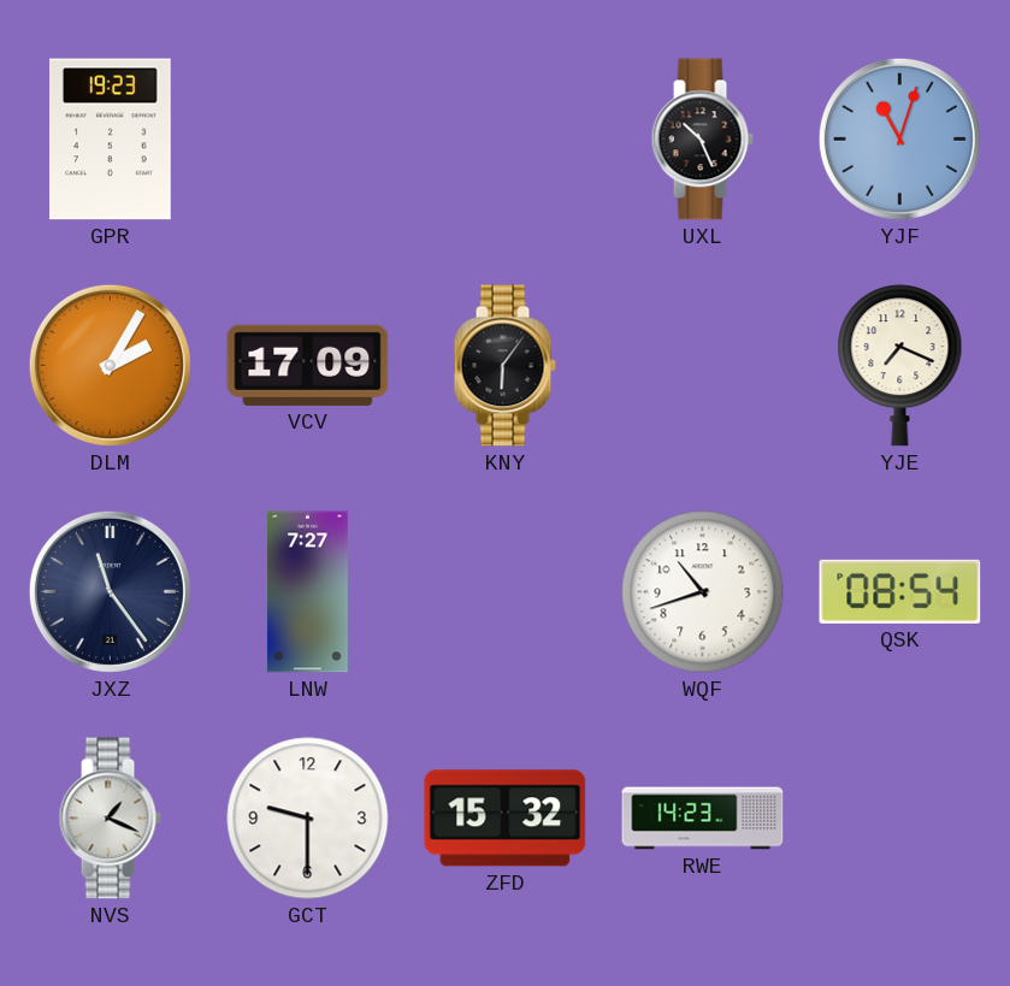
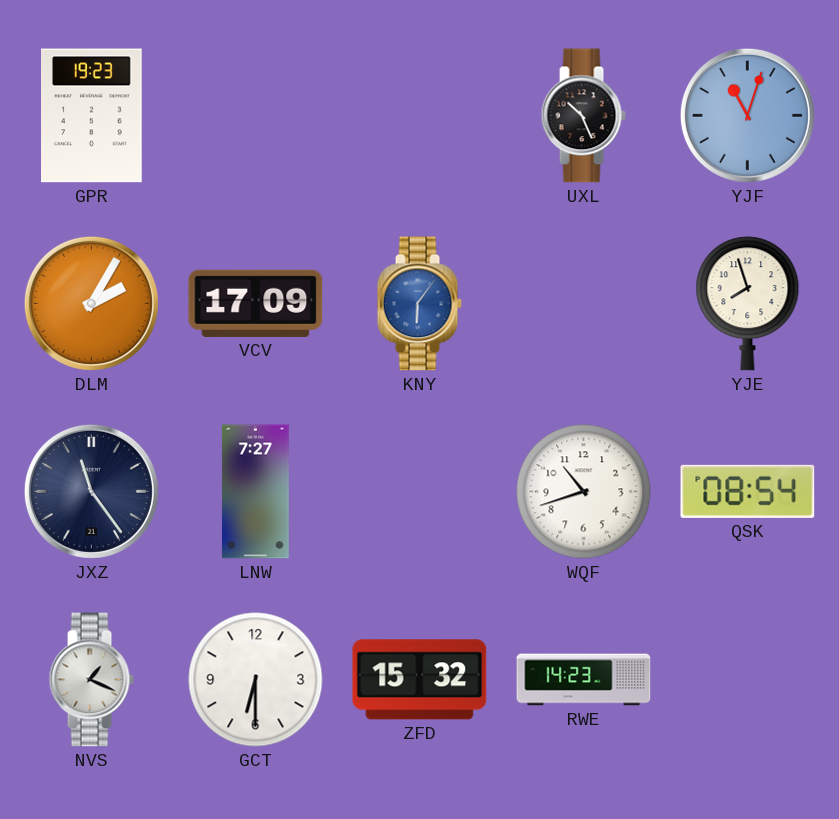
KNY dial: black -> blue
YJE: 7:19 -> 7:57
GCT: 9:30 -> 6:30
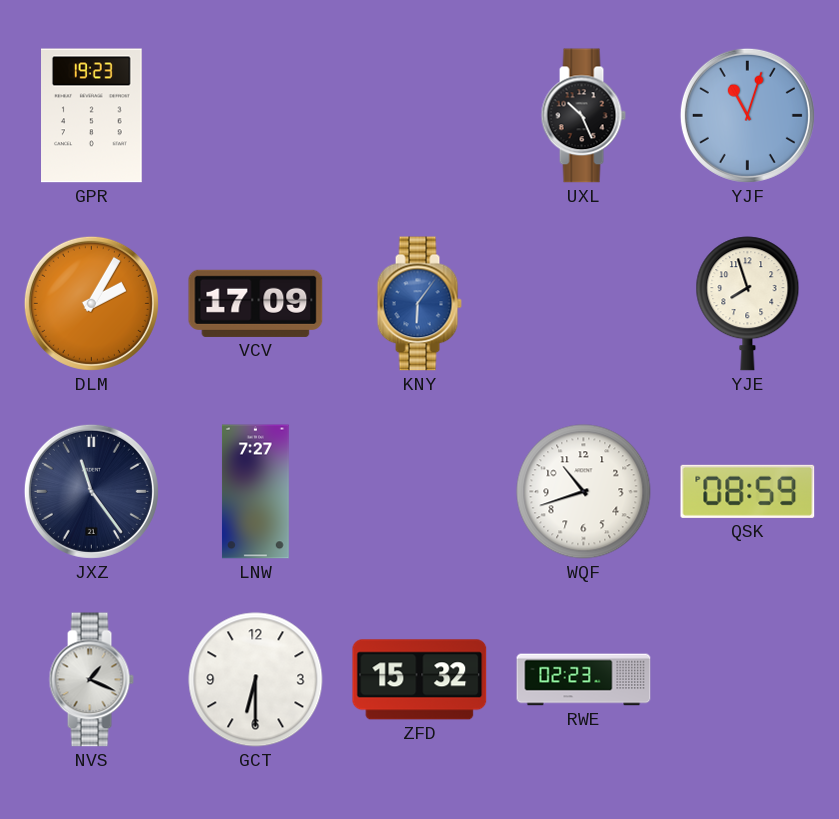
QSK: 08:54 -> 08:59
RWE: 14:23 -> 02:23
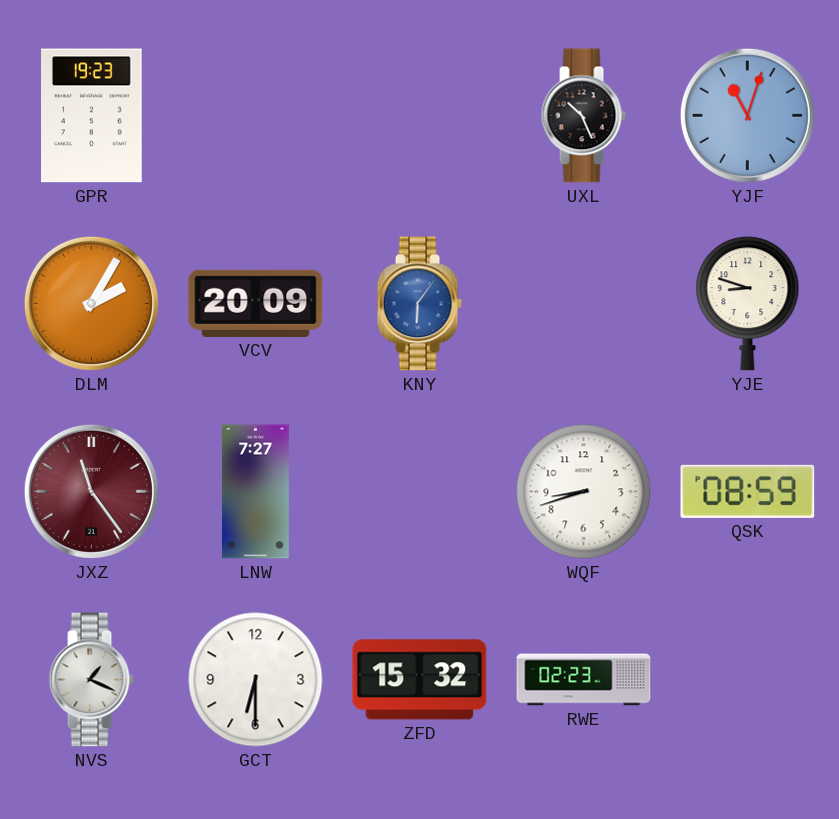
VCV: 17:09 -> 20:09
YJE: 7:57 -> 8:48
JXZ dial: navy -> burgundy
WQF: 10:42 -> 8:42
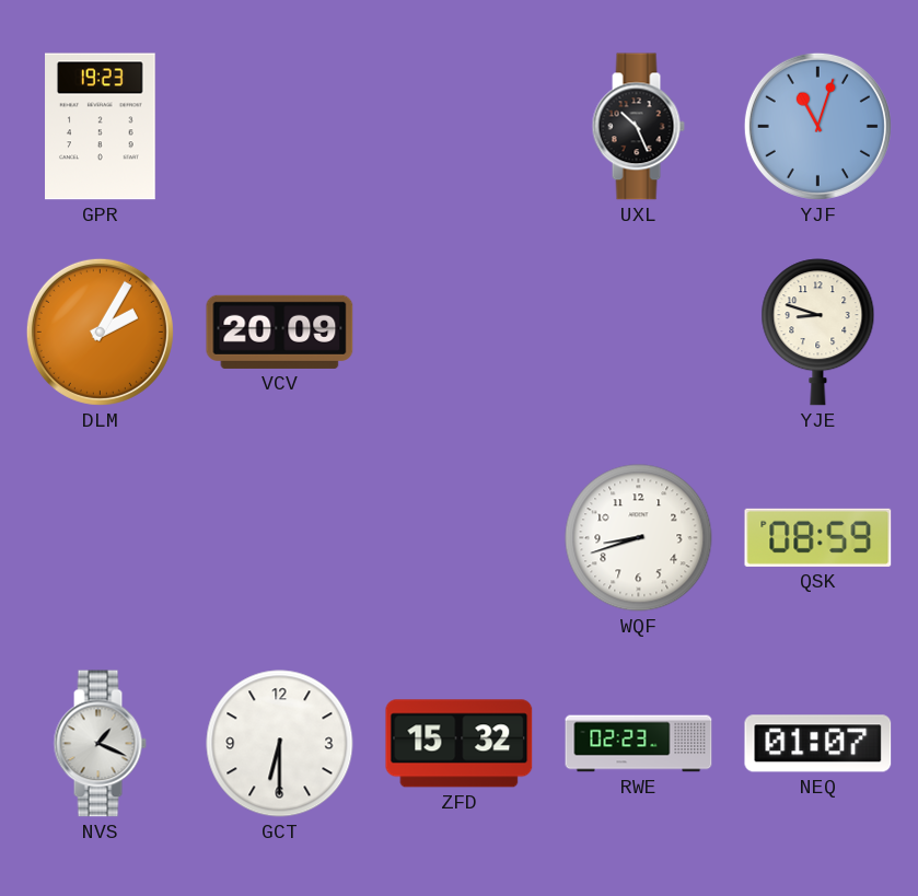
KNY: 6:06 -> none
JXZ: 11:24 -> none
LNW: 7:27 -> none
NEQ: none -> 01:07
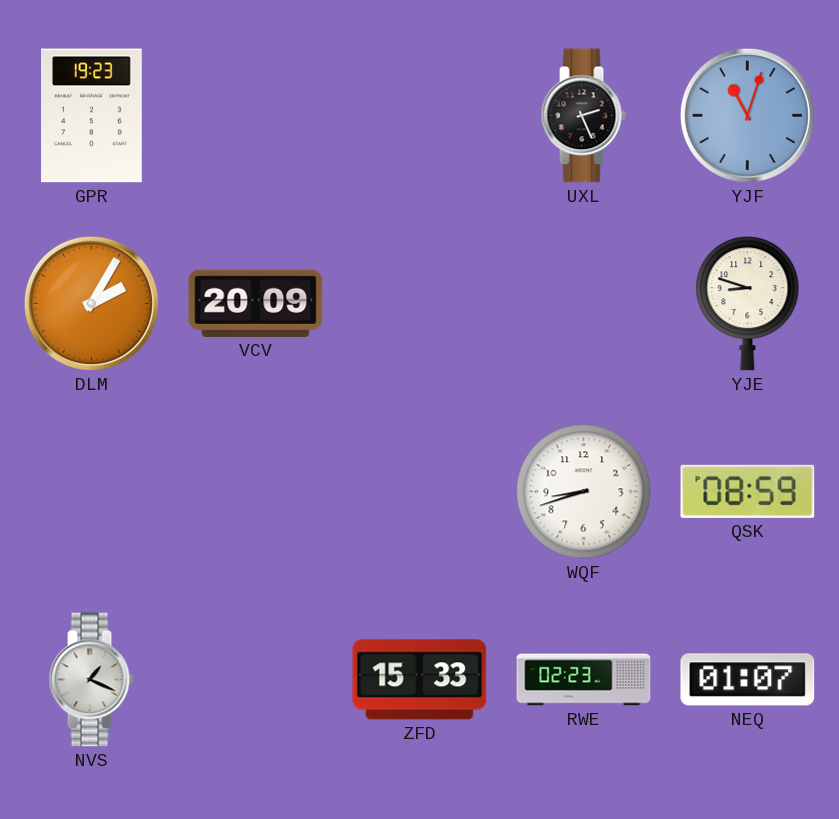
UXL: 10:26 -> 2:26
GCT: 6:30 -> none
ZFD: 15:32 -> 15:33
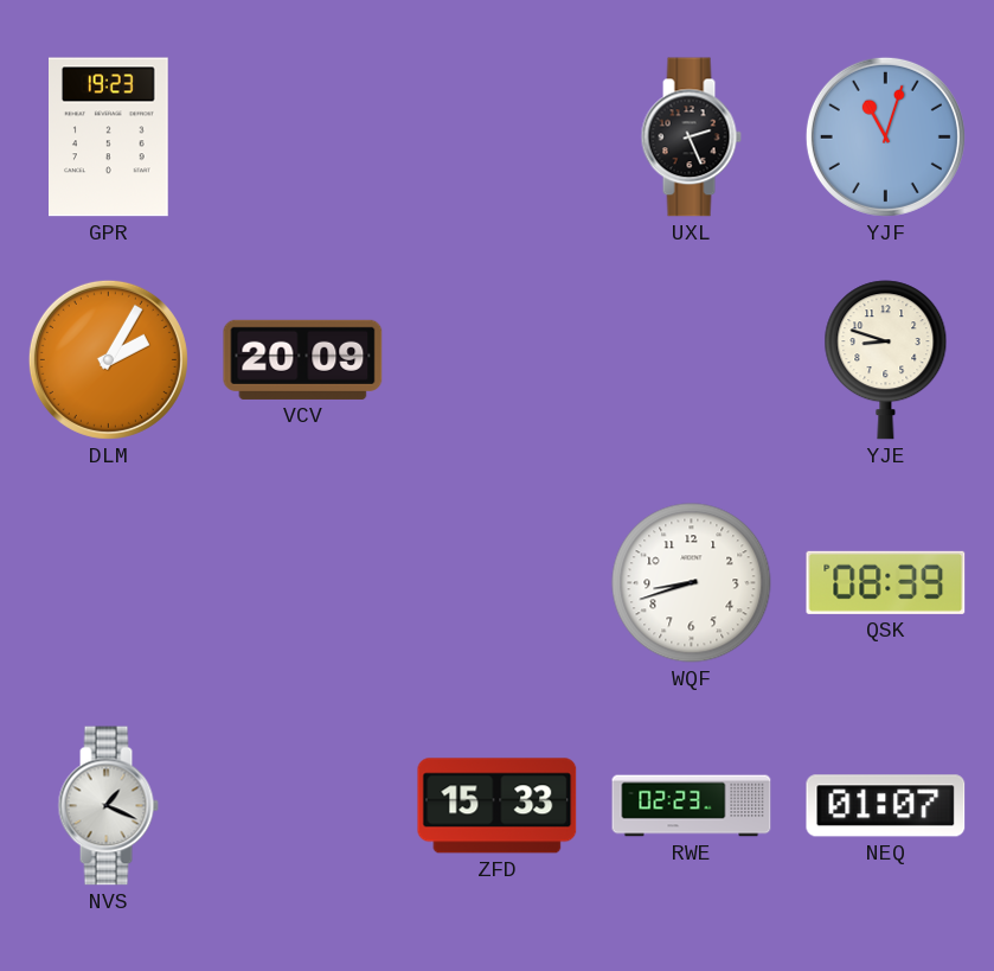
QSK: 08:59 -> 08:39
